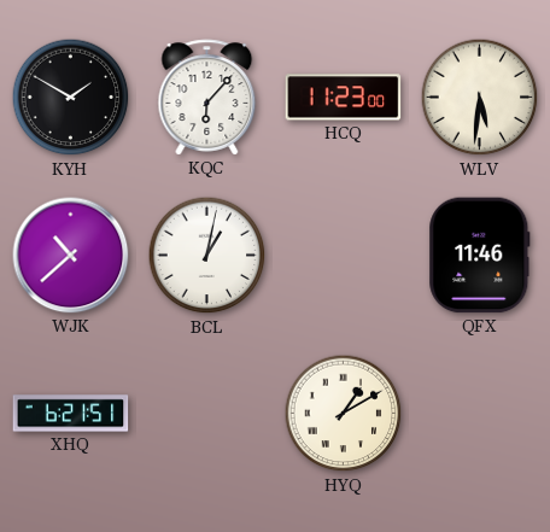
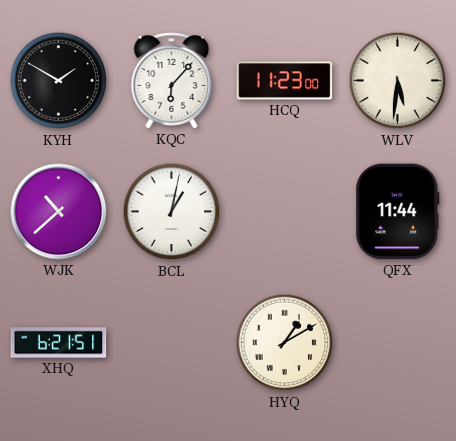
QFX: 11:46 -> 11:44
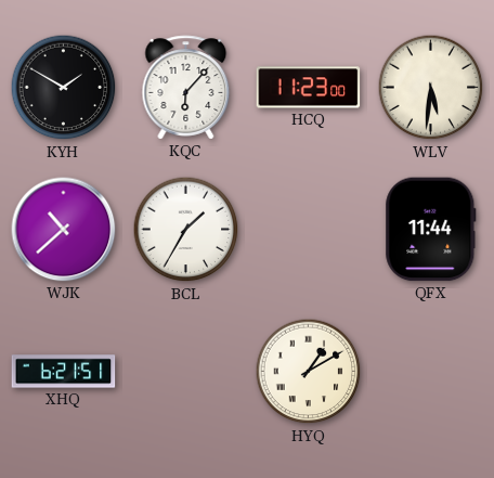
BCL: 1:02 -> 1:35
